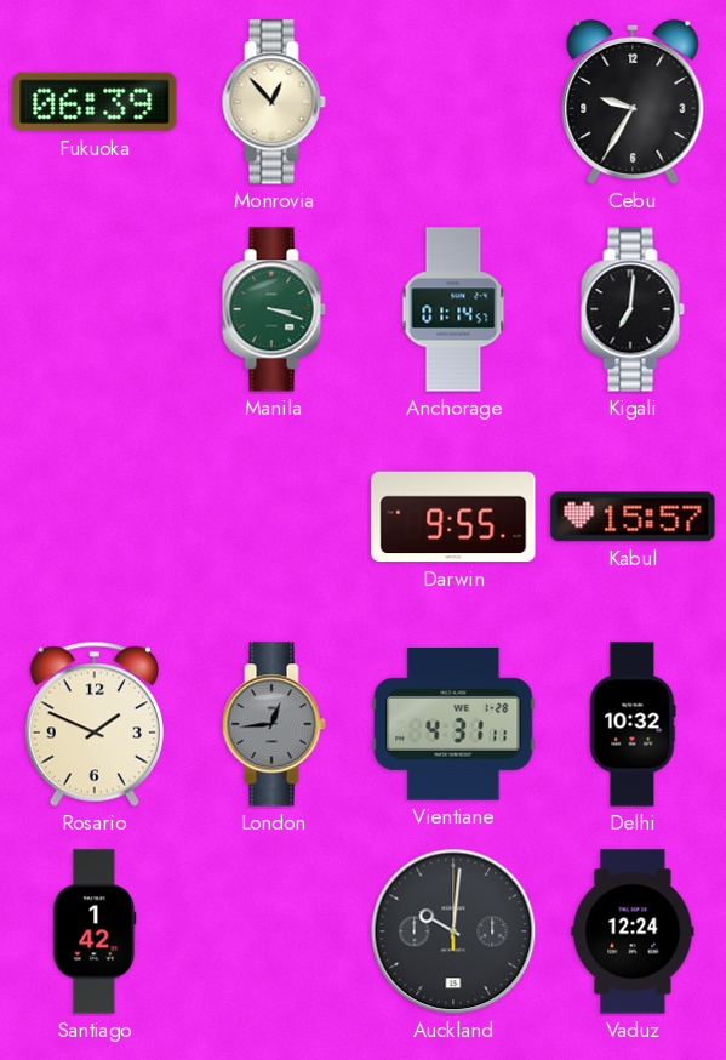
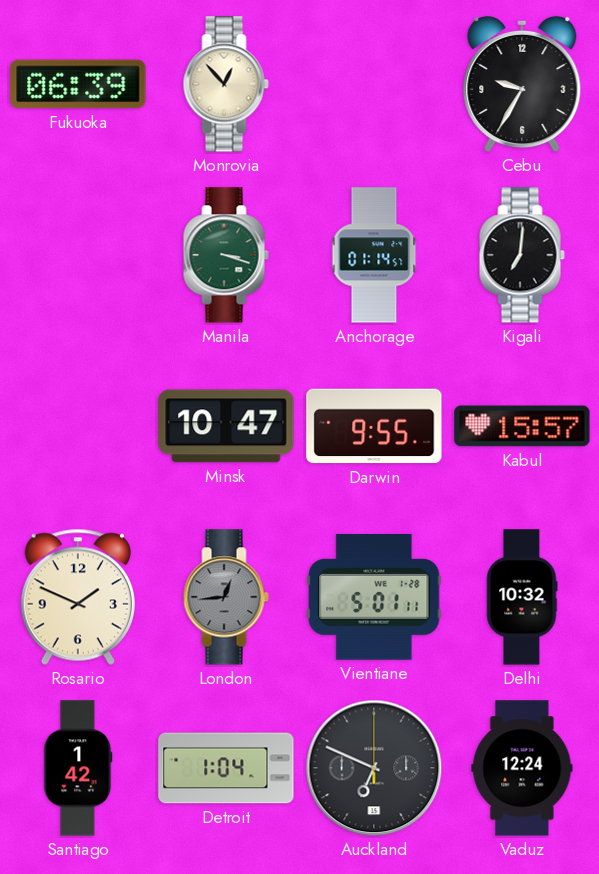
Minsk: none -> 10:47
Vientiane: 4:31 -> 5:01
Detroit: none -> 1:04
Auckland: 10:01 -> 6:49
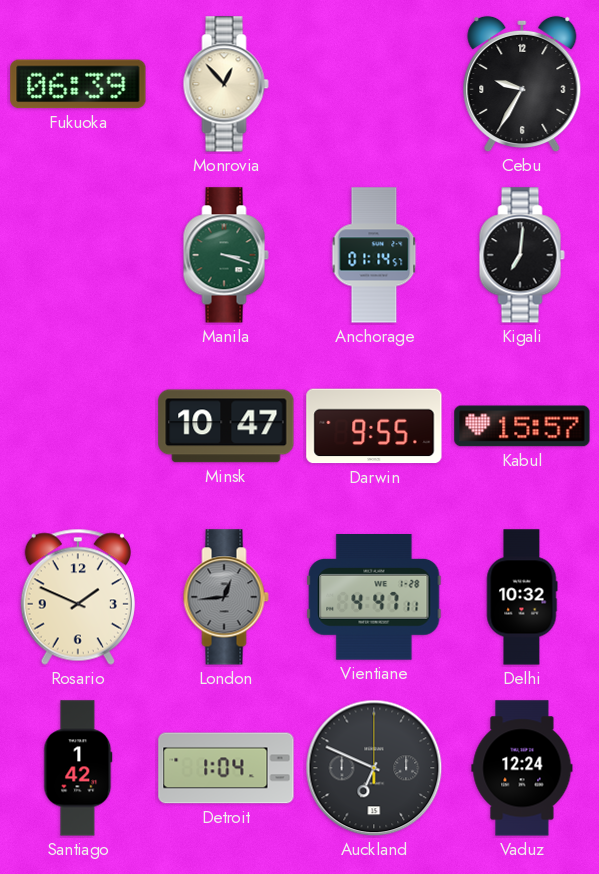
Vientiane: 5:01 -> 4:47
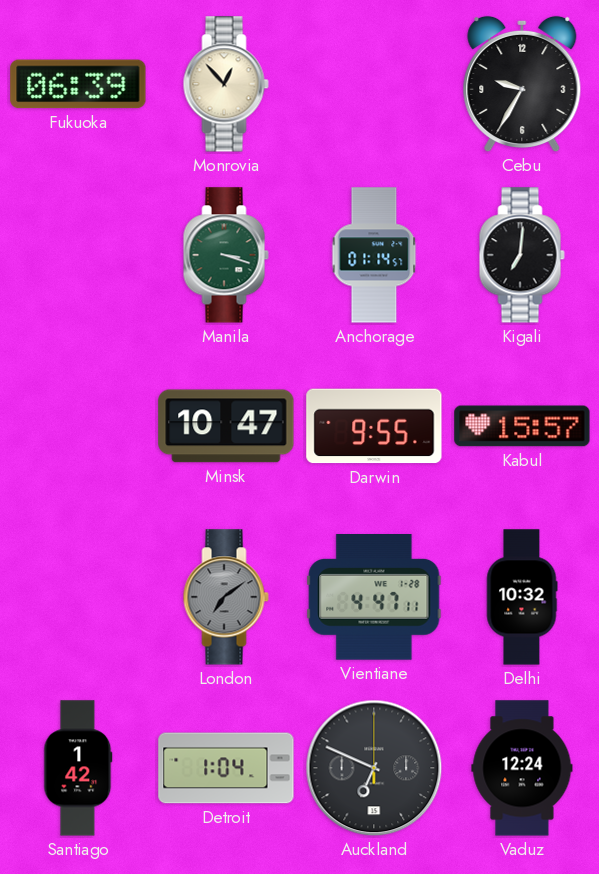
Rosario: 1:49 -> none
London: 12:44 -> 7:09
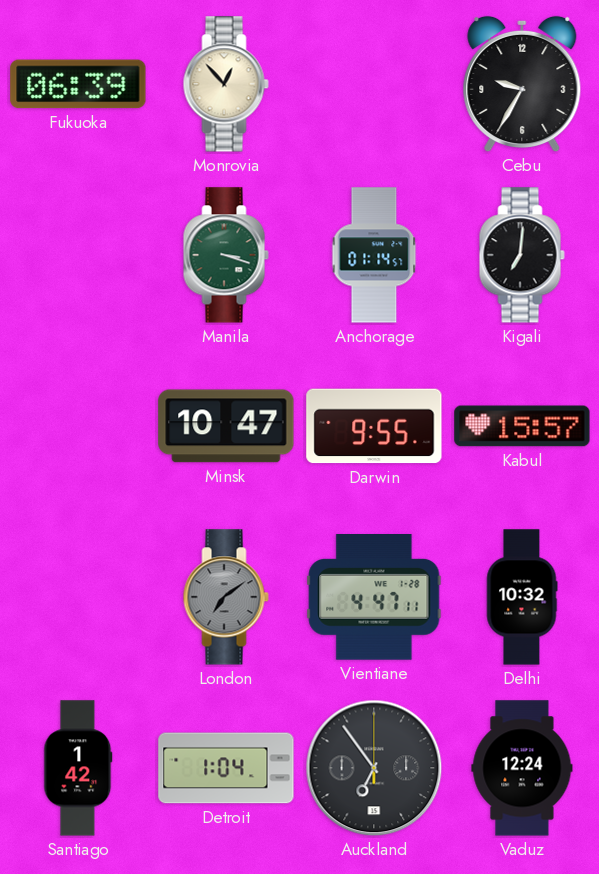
Auckland: 6:49 -> 6:54
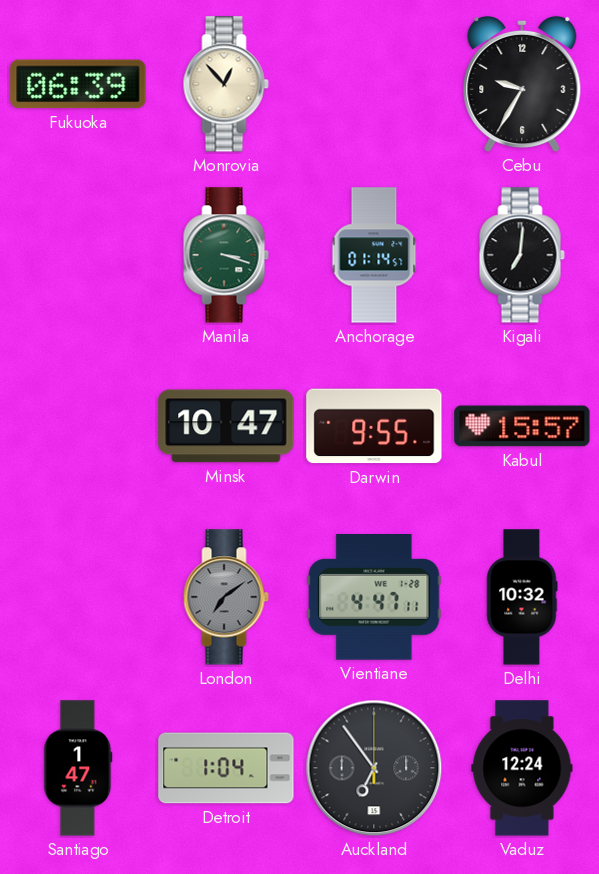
Santiago: 1:42 -> 1:47
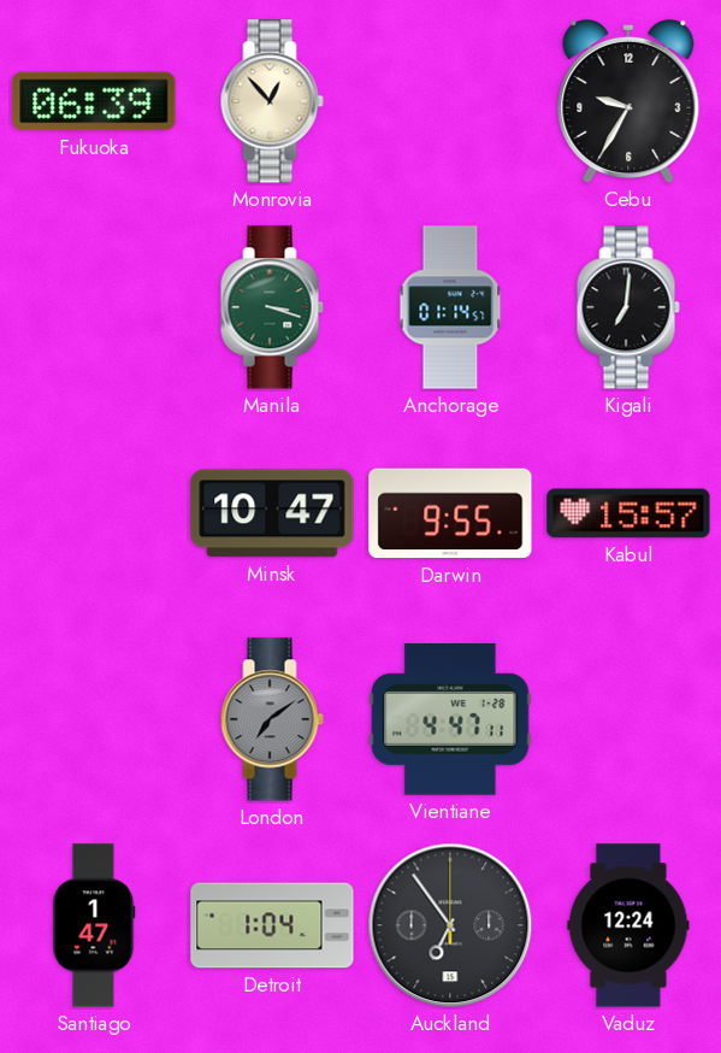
Delhi: 10:32 -> none
